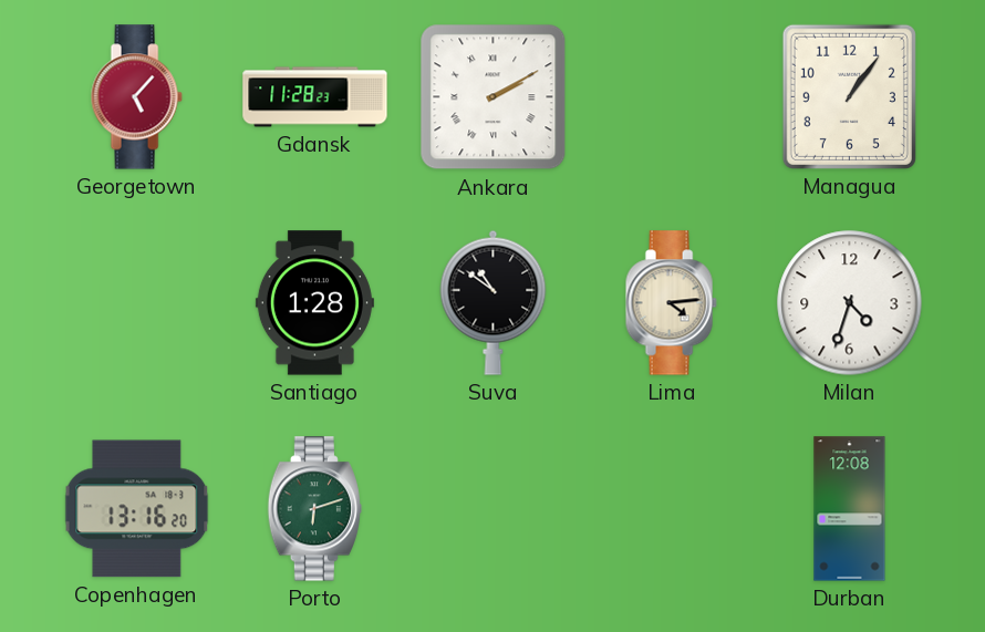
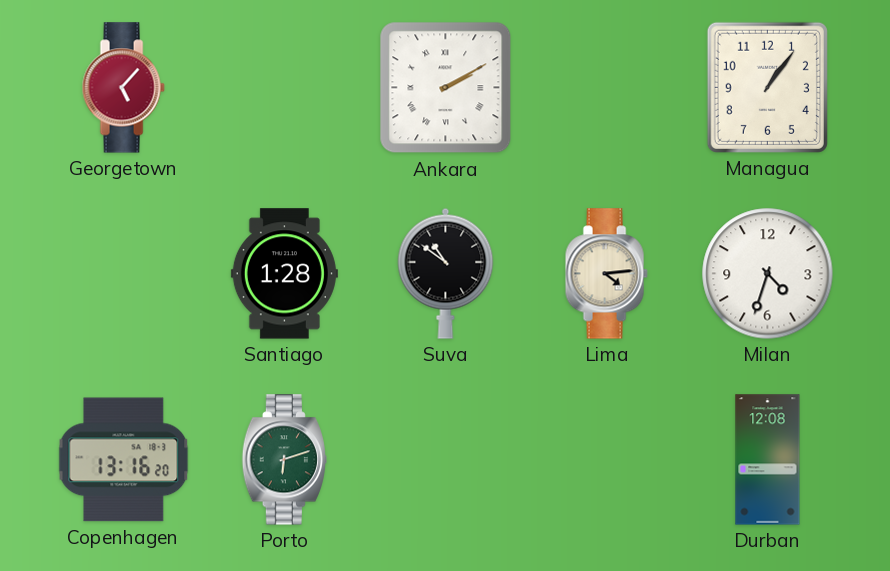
Gdansk: 11:28 -> none
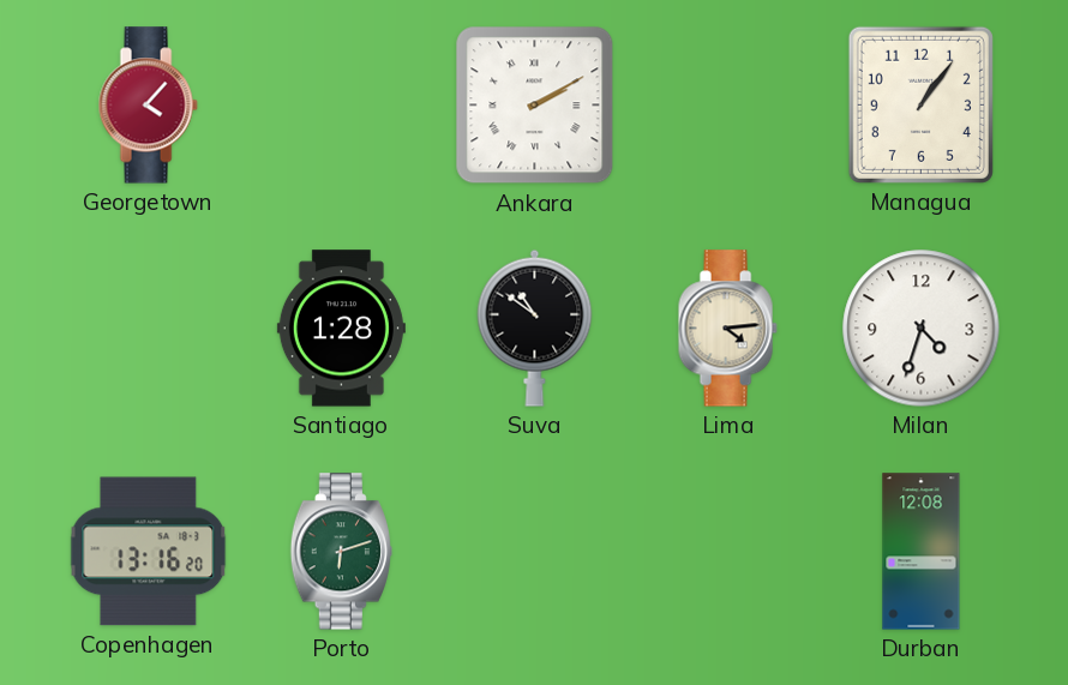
Georgetown: 5:07 -> 4:07
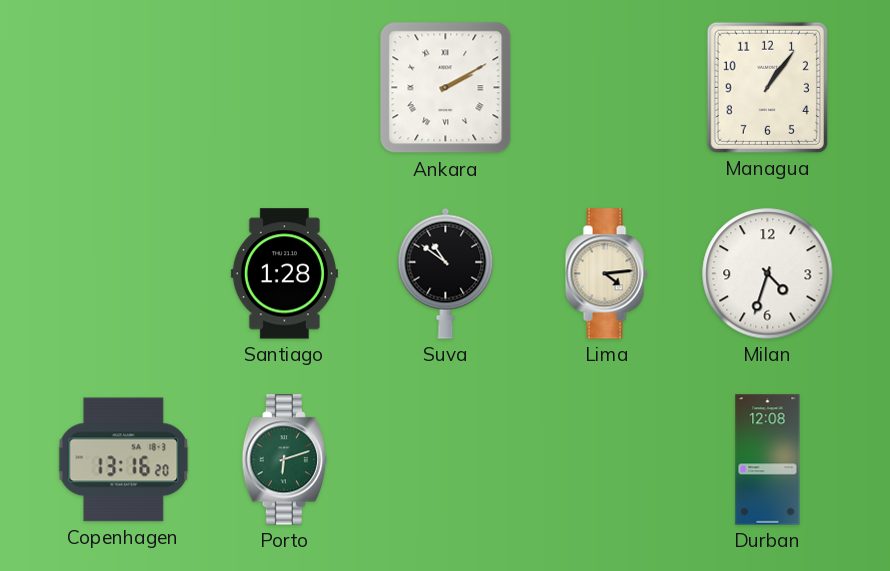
Georgetown: 4:07 -> none
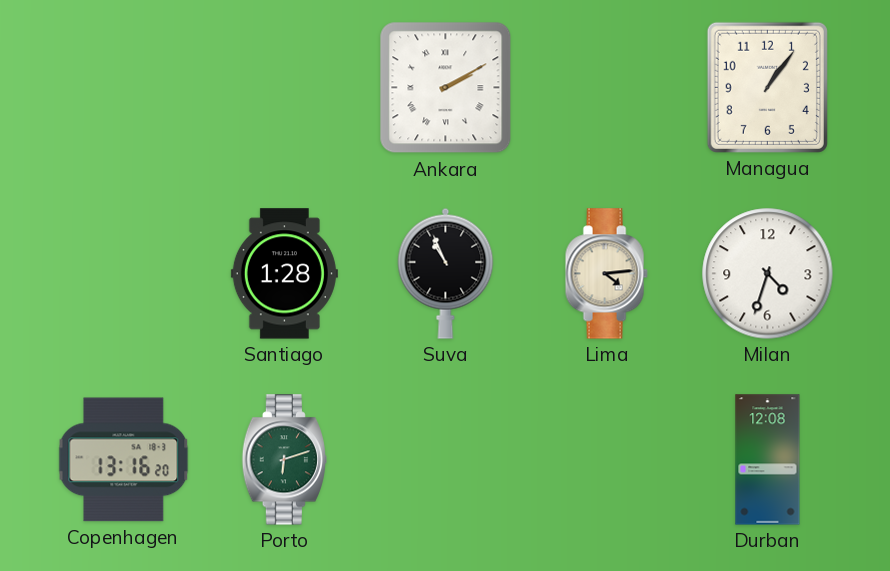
Suva: 10:51 -> 10:56
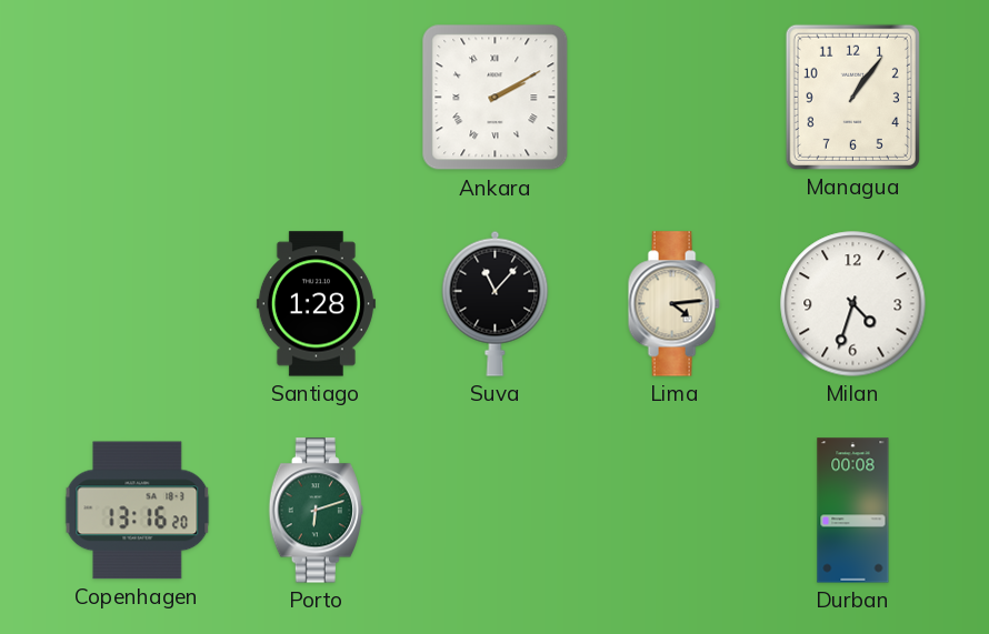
Suva: 10:56 -> 11:07
Durban: 12:08 -> 00:08
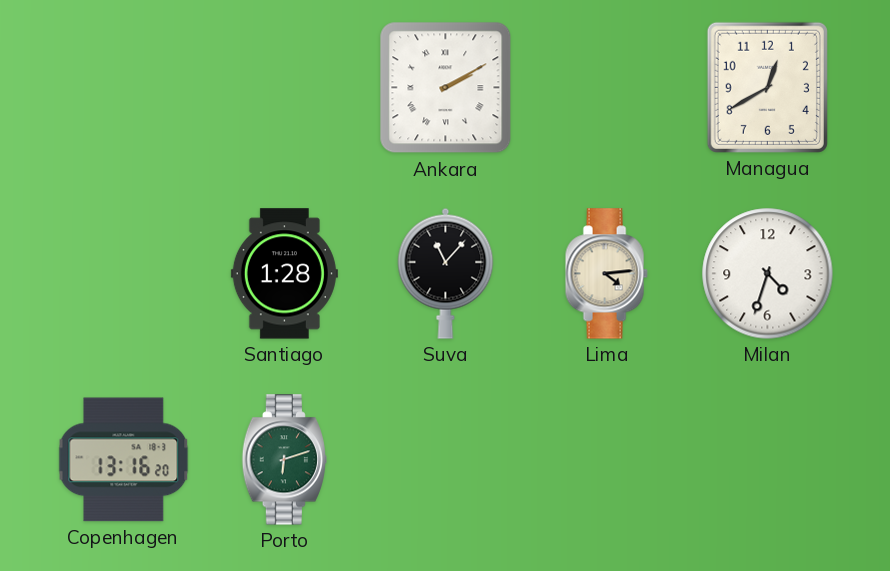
Managua: 1:06 -> 12:40
Durban: 00:08 -> none
